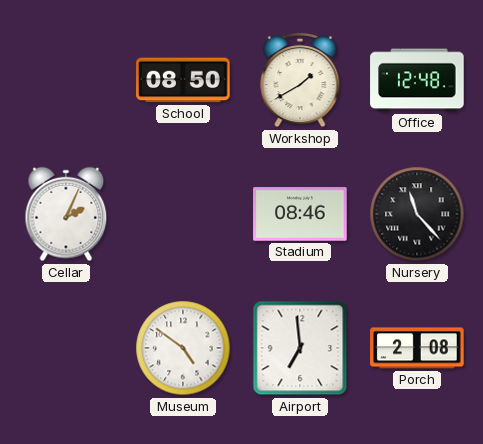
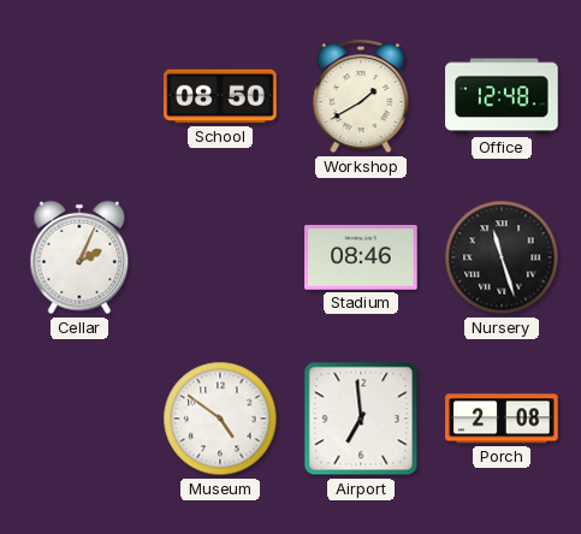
Nursery: 11:23 -> 11:27
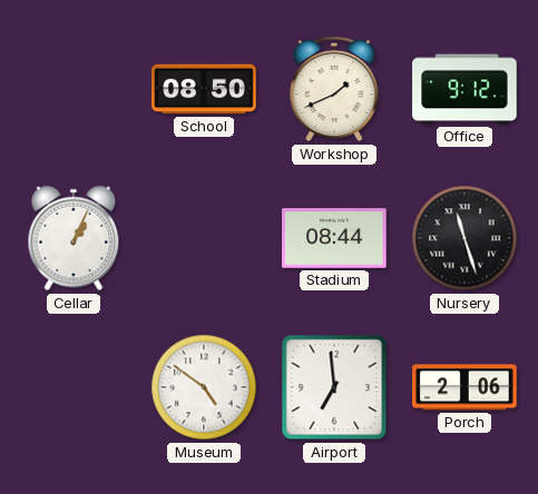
Workshop: 1:40 -> 1:41
Office: 12:48 -> 9:12
Cellar: 2:04 -> 1:04
Stadium: 08:46 -> 08:44
Porch: 2:08 -> 2:06
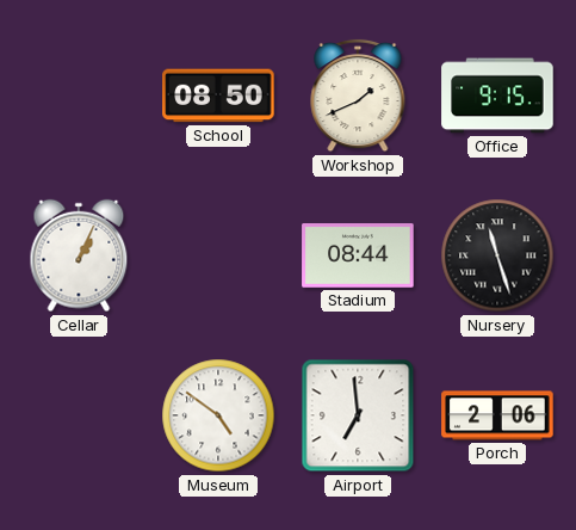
Office: 9:12 -> 9:15
